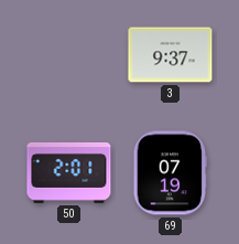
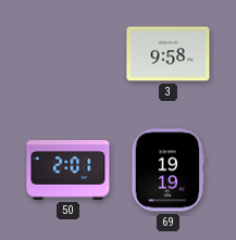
3: 9:37 -> 9:58
69: 07:19 -> 19:19
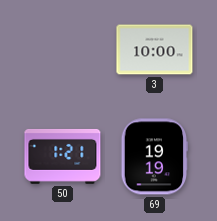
3: 9:58 -> 10:00
50: 2:01 -> 1:21
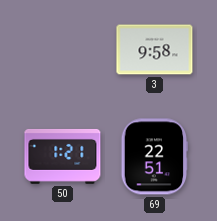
3: 10:00 -> 9:58
69: 19:19 -> 22:51
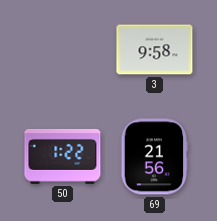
50: 1:21 -> 1:22
69: 22:51 -> 21:56
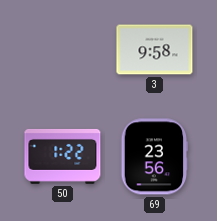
69: 21:56 -> 23:56
